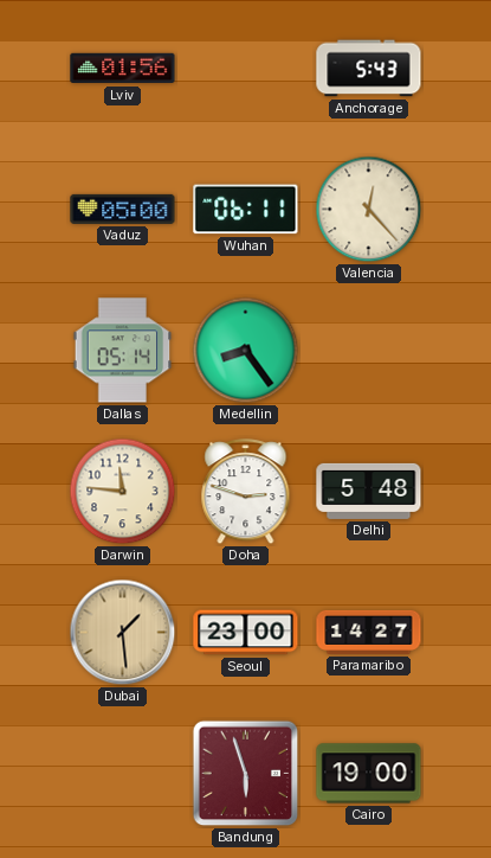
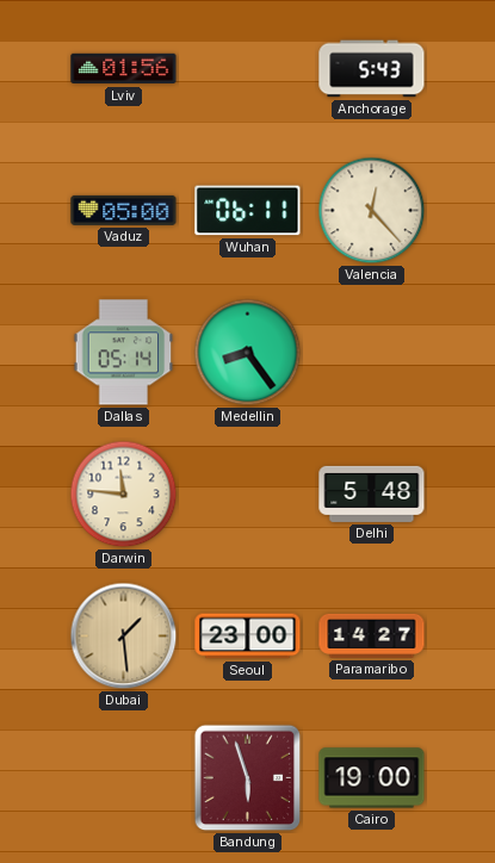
Doha: 2:48 -> none
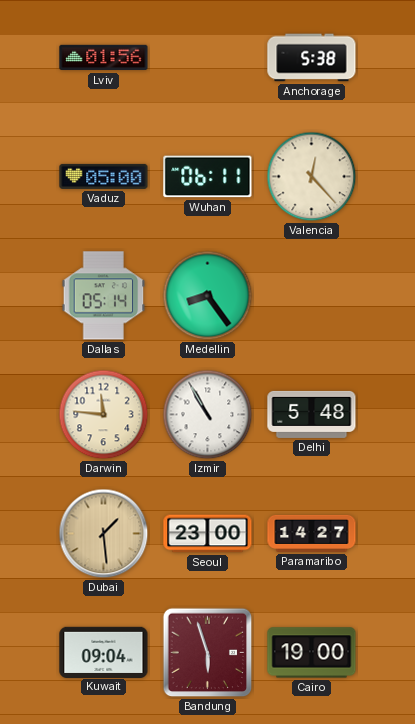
Anchorage: 5:43 -> 5:38
Izmir: none -> 10:55
Kuwait: none -> 09:04
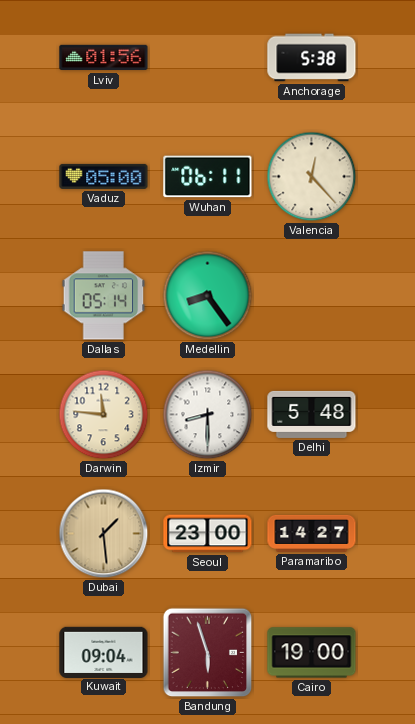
Izmir: 10:55 -> 8:30
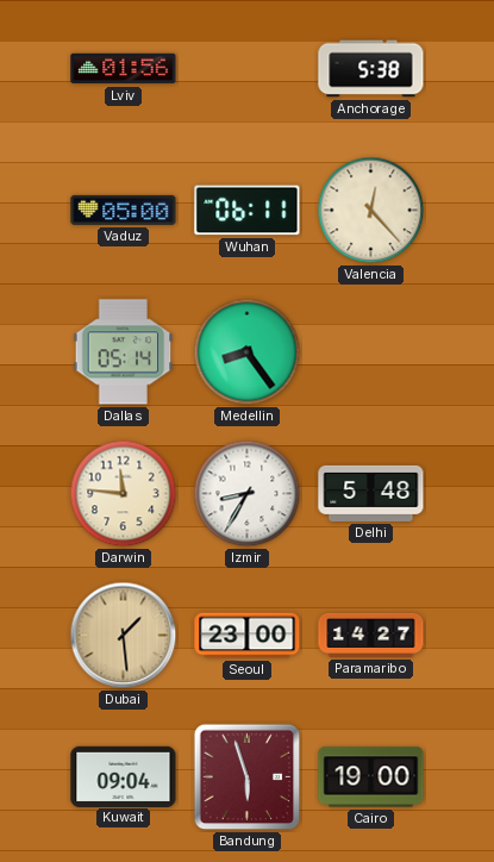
Izmir: 8:30 -> 8:35
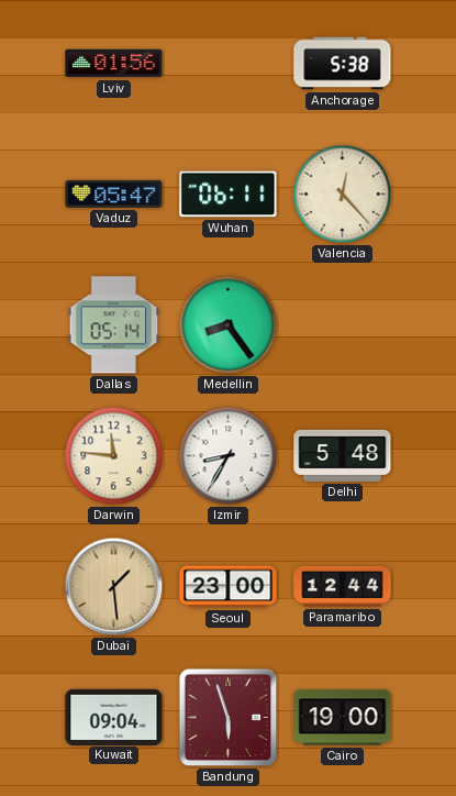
Vaduz: 05:00 -> 05:47
Paramaribo: 14:27 -> 12:44
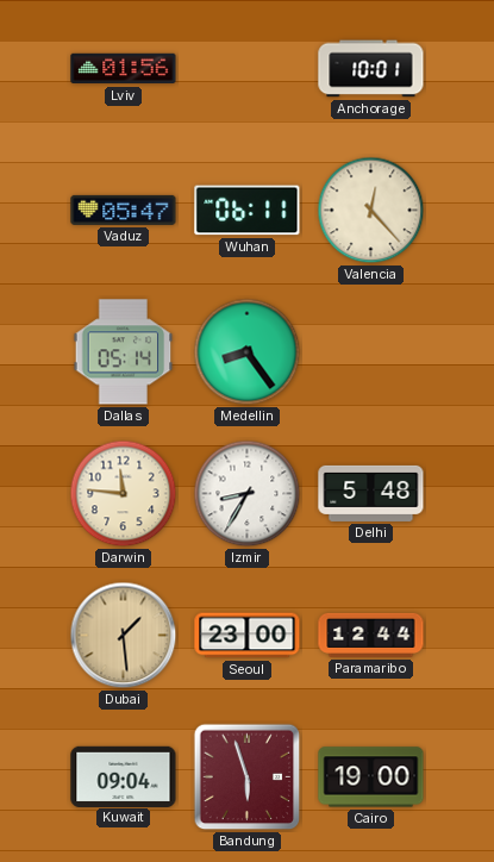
Anchorage: 5:38 -> 10:01
